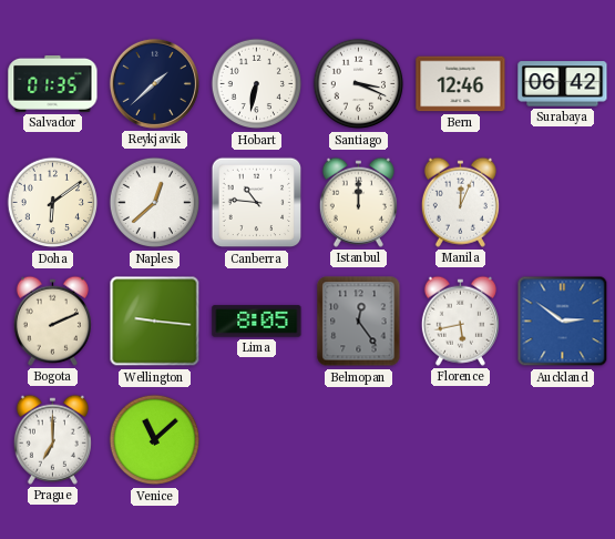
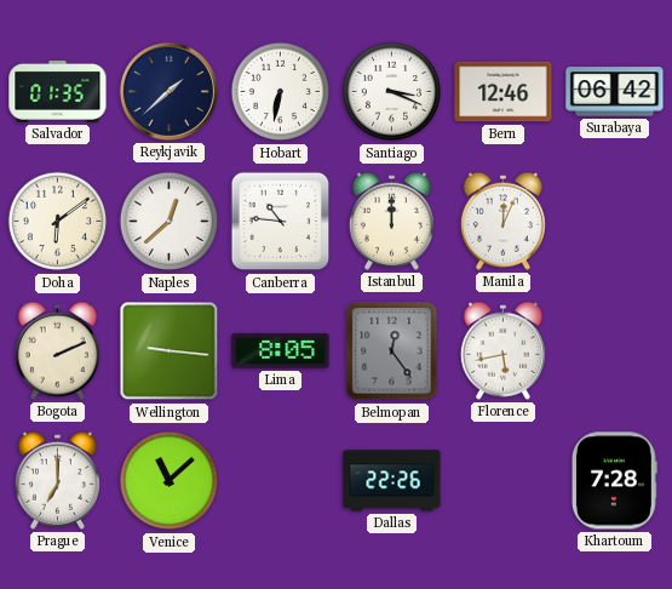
Auckland: 2:51 -> none
Dallas: none -> 22:26
Khartoum: none -> 7:28
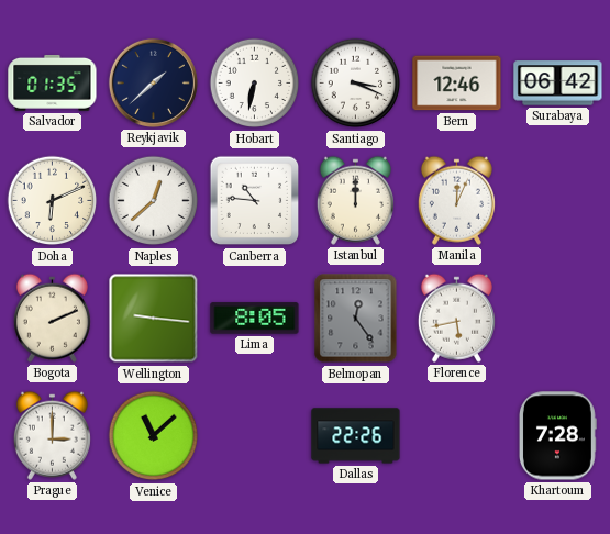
Doha: 6:09 -> 6:11
Prague: 7:00 -> 3:00
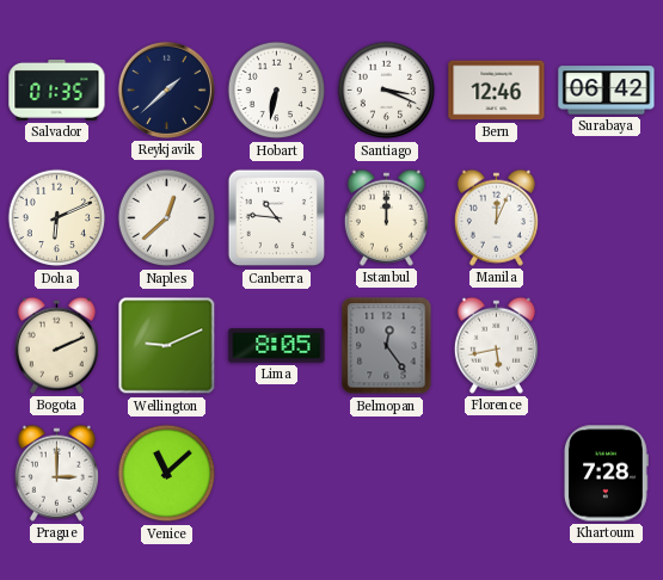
Wellington: 9:16 -> 9:11
Dallas: 22:26 -> none
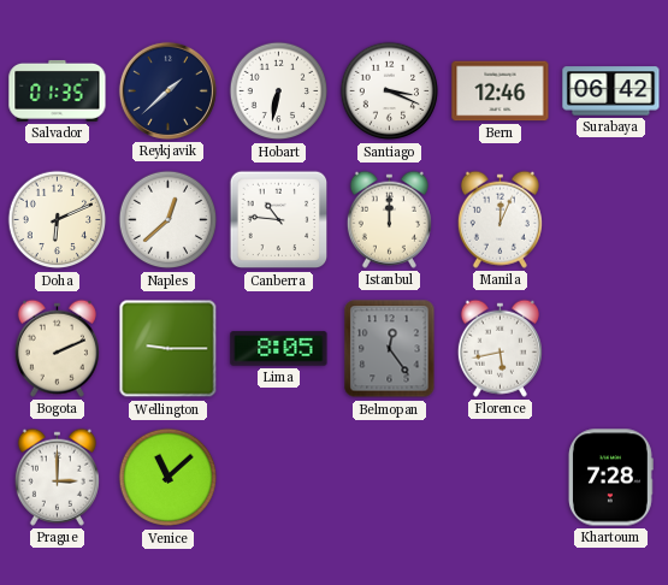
Wellington: 9:11 -> 9:15
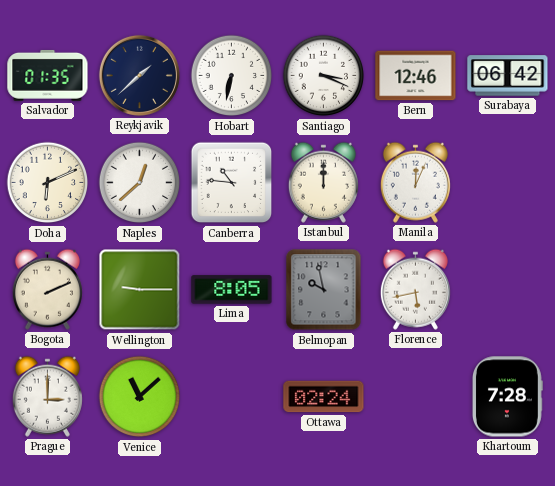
Belmopan: 12:24 -> 9:58
Ottawa: none -> 02:24
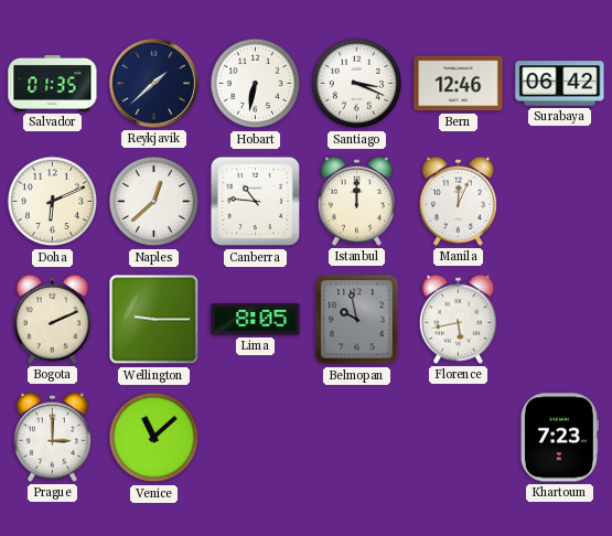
Ottawa: 02:24 -> none
Khartoum: 7:28 -> 7:23
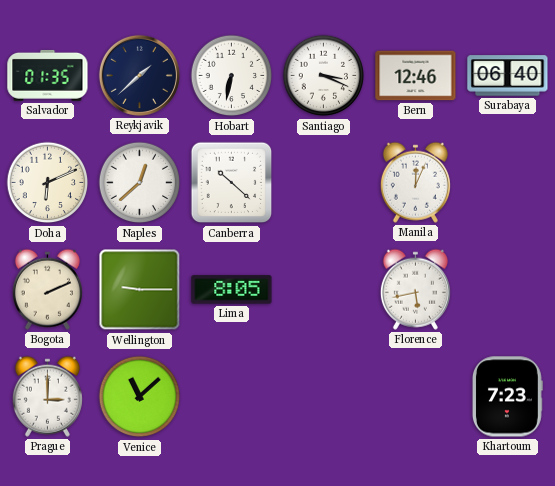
Surabaya: 06:42 -> 06:40
Canberra: 10:46 -> 10:22
Istanbul: 12:00 -> none
Belmopan: 9:58 -> none
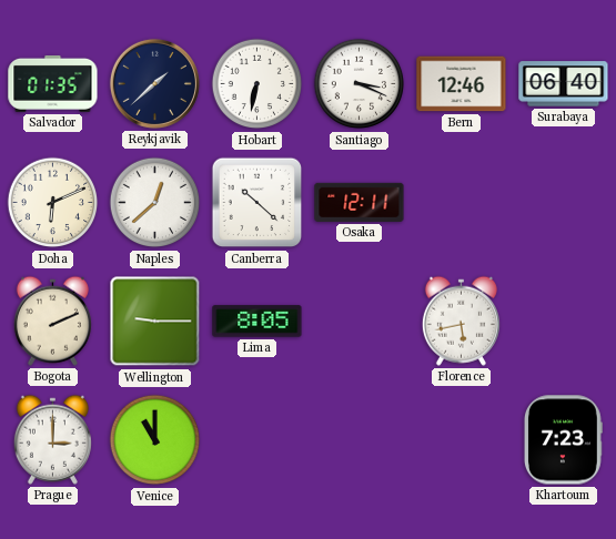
Osaka: none -> 12:11
Manila: 12:04 -> none
Venice: 11:08 -> 11:00
